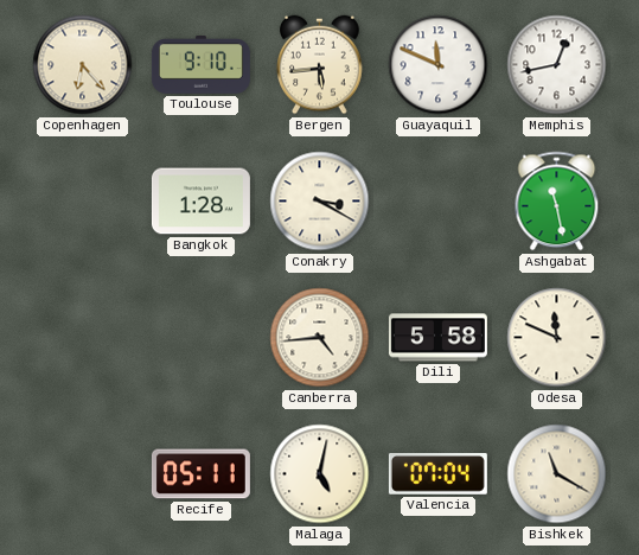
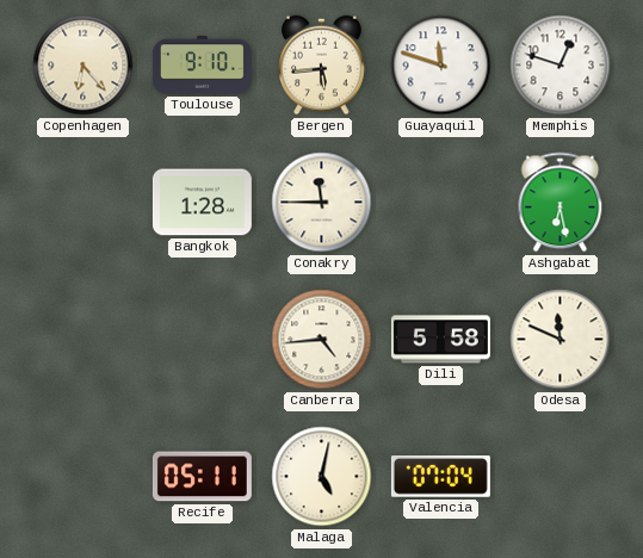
Guayaquil: 11:49 -> 11:48
Memphis: 12:43 -> 12:48
Conakry: 3:20 -> 11:45
Ashgabat: 11:28 -> 6:28
Bishkek: 11:20 -> none
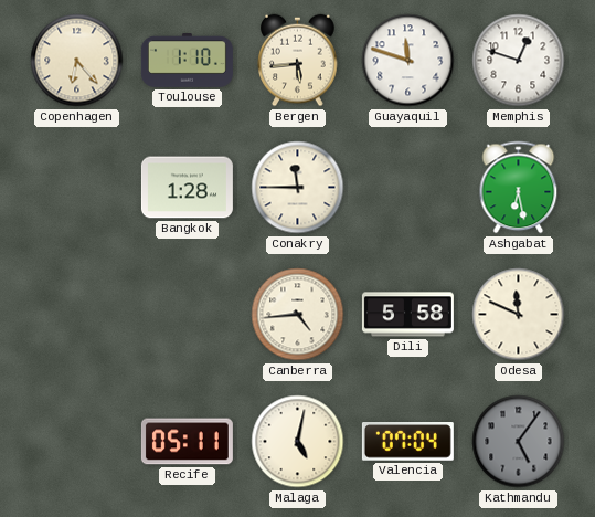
Toulouse: 9:10 -> 1:10
Kathmandu: none -> 5:06
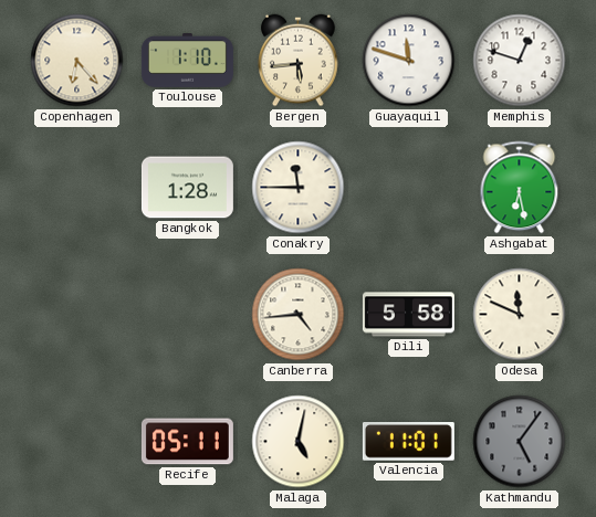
Valencia: 07:04 -> 11:01
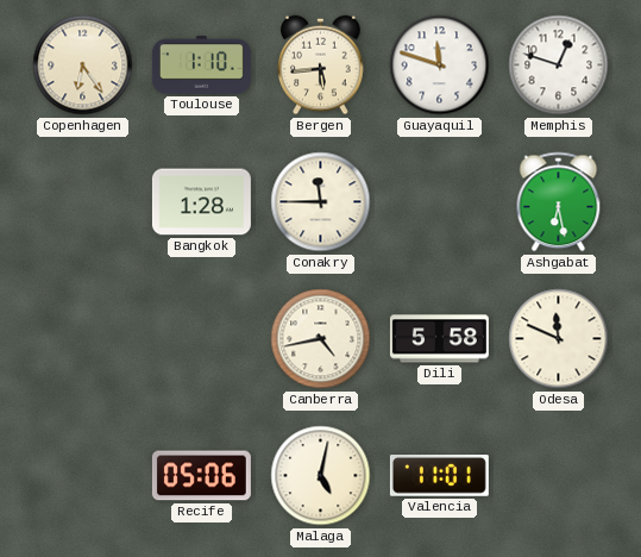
Copenhagen: 6:23 -> 6:24
Canberra: 4:44 -> 4:43
Recife: 05:11 -> 05:06
Kathmandu: 5:06 -> none
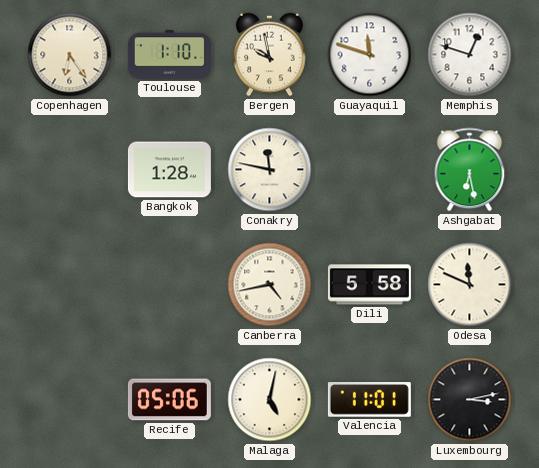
Bergen: 5:44 -> 9:58
Conakry: 11:45 -> 11:47
Luxembourg: none -> 3:13
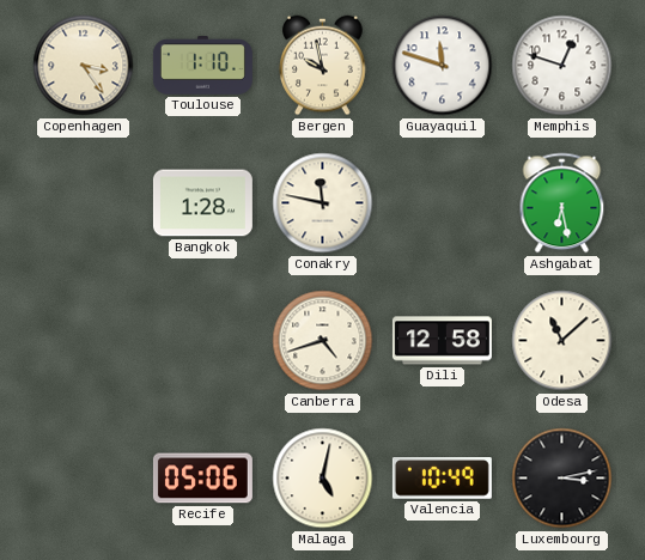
Copenhagen: 6:24 -> 3:24
Canberra: 4:43 -> 4:42
Dili: 5:58 -> 12:58
Odesa: 11:49 -> 11:08
Valencia: 11:01 -> 10:49
